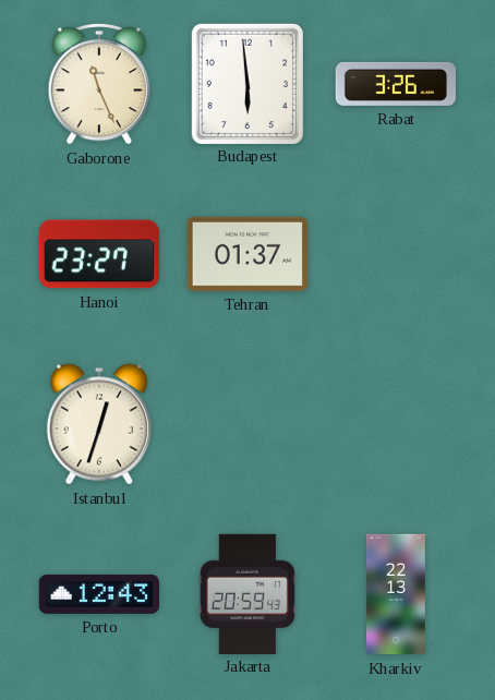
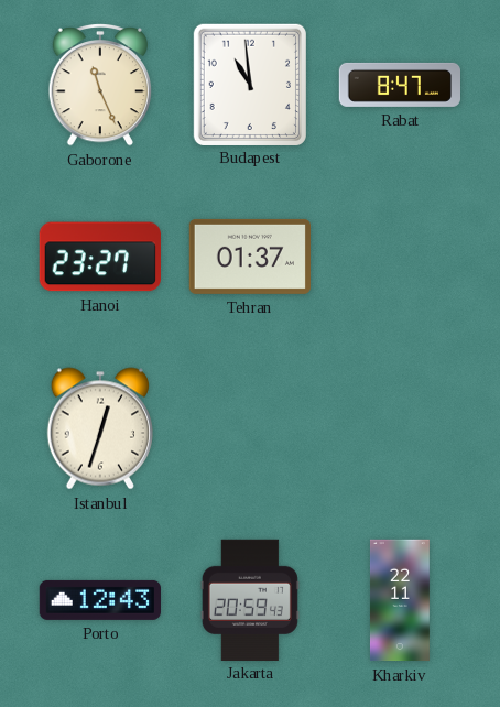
Budapest: 5:59 -> 10:59
Rabat: 3:26 -> 8:47
Kharkiv: 22:13 -> 22:11
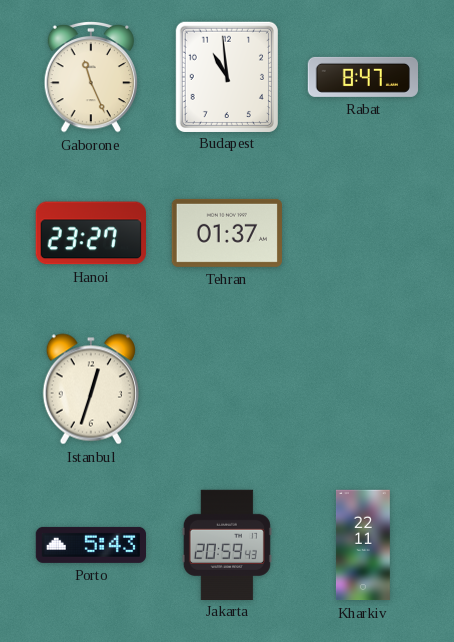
Porto: 12:43 -> 5:43
